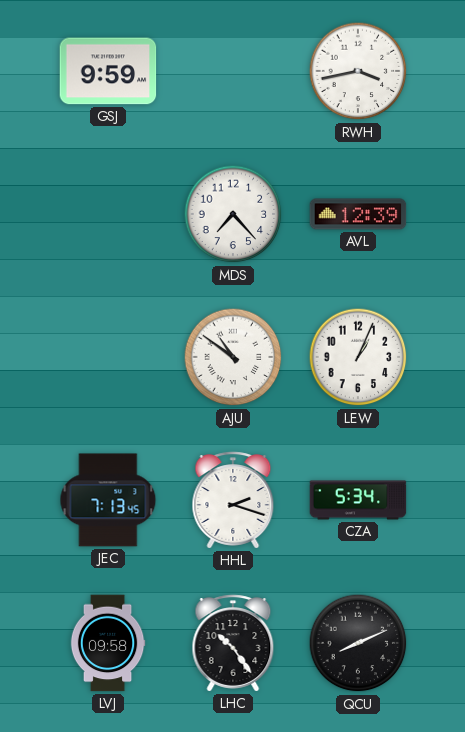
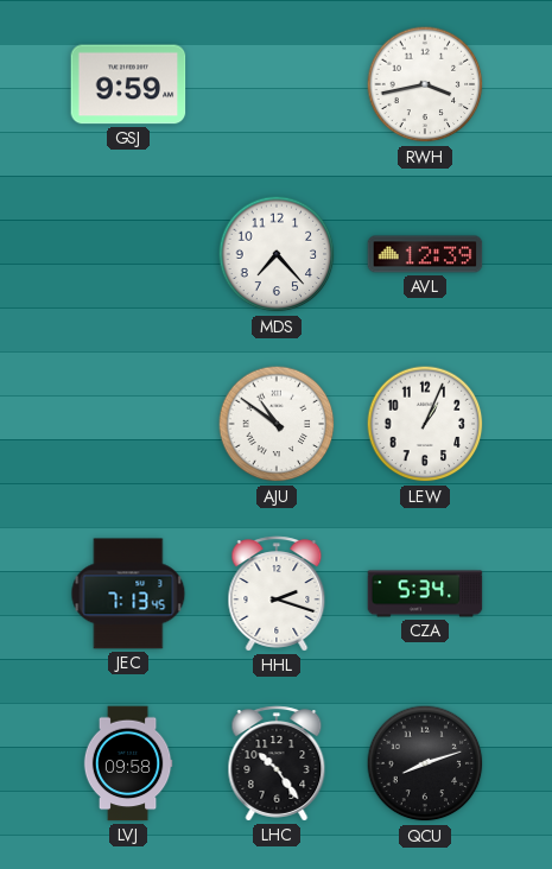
QCU: 8:11 -> 8:12
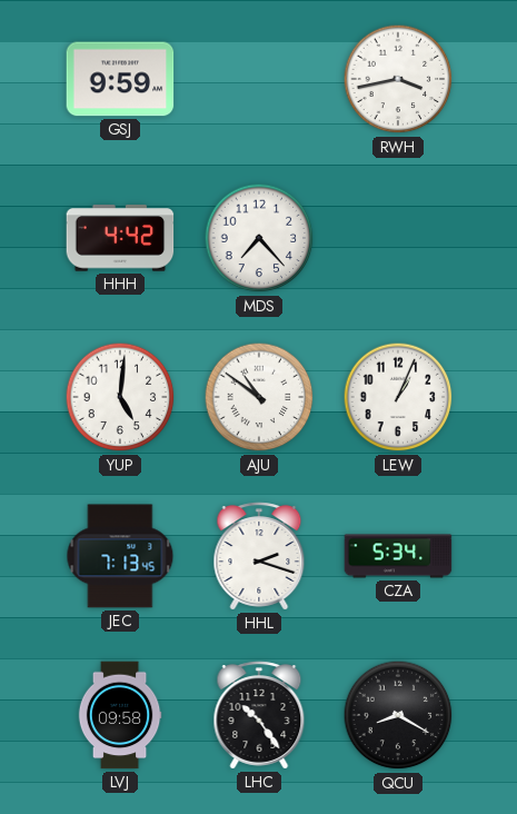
HHH: none -> 4:42
AVL: 12:39 -> none
YUP: none -> 5:01
QCU: 8:12 -> 8:20
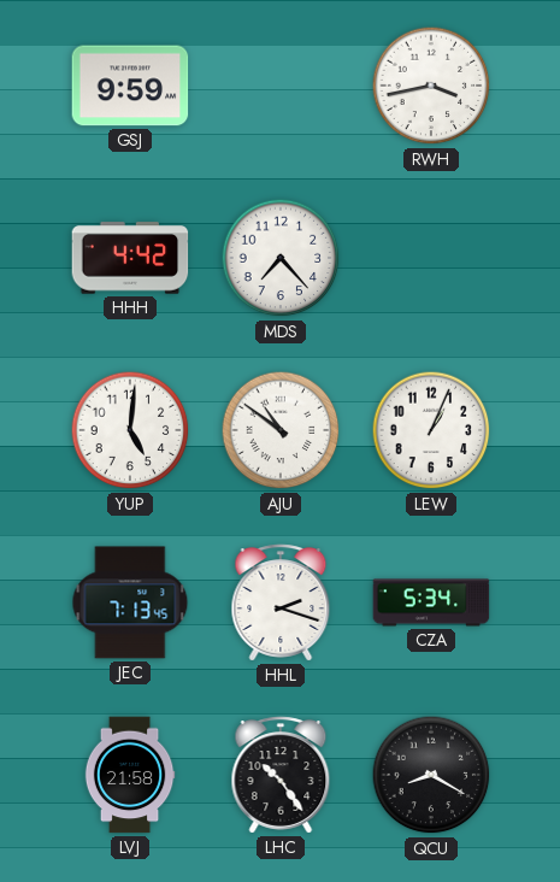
LVJ: 09:58 -> 21:58
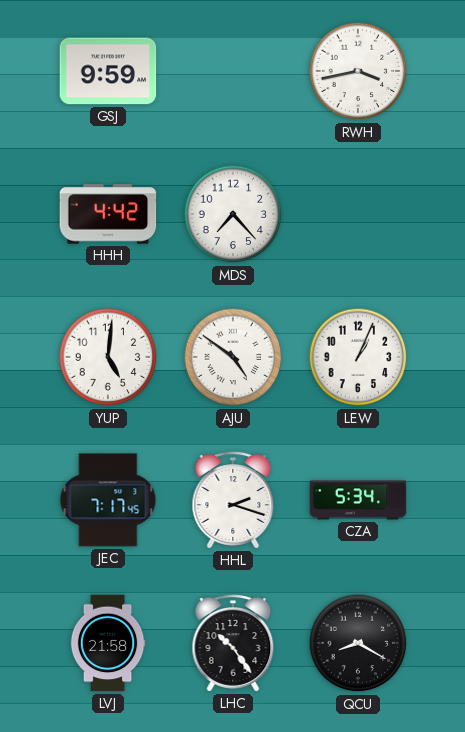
AJU: 10:51 -> 4:51
JEC: 7:13 -> 7:17
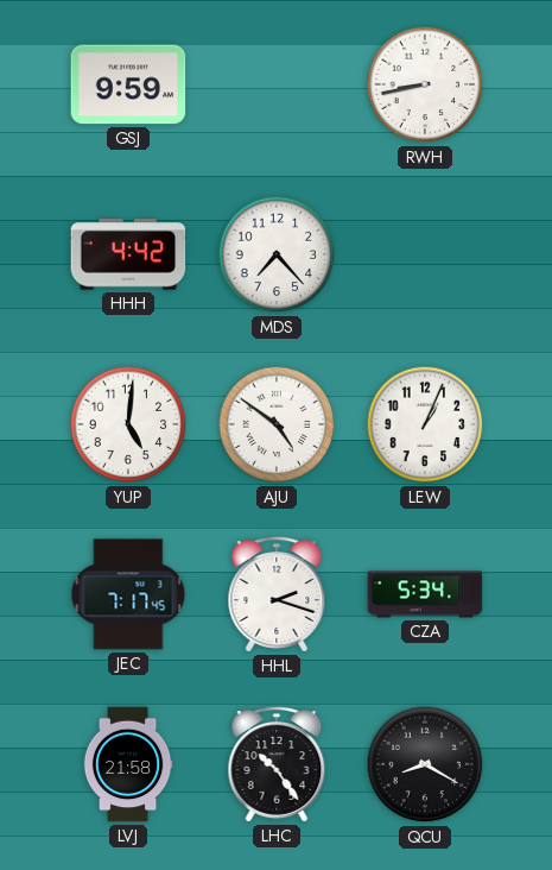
RWH: 3:43 -> 8:43
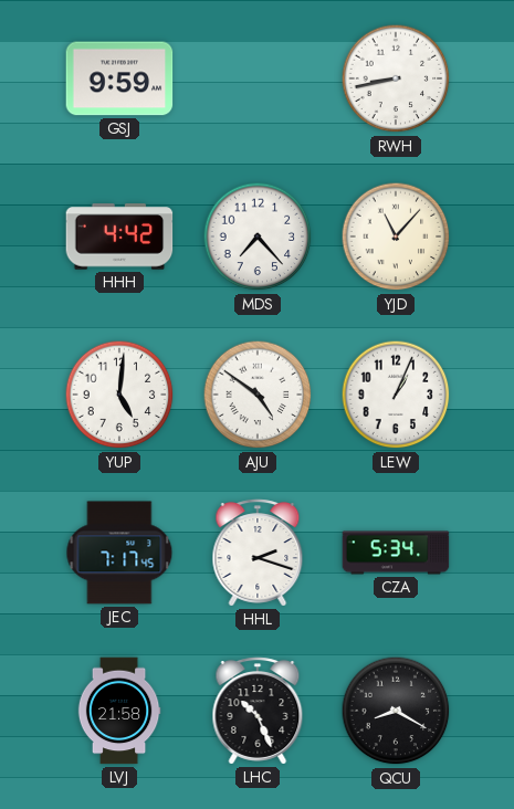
YJD: none -> 11:07
LHC: 10:24 -> 10:26
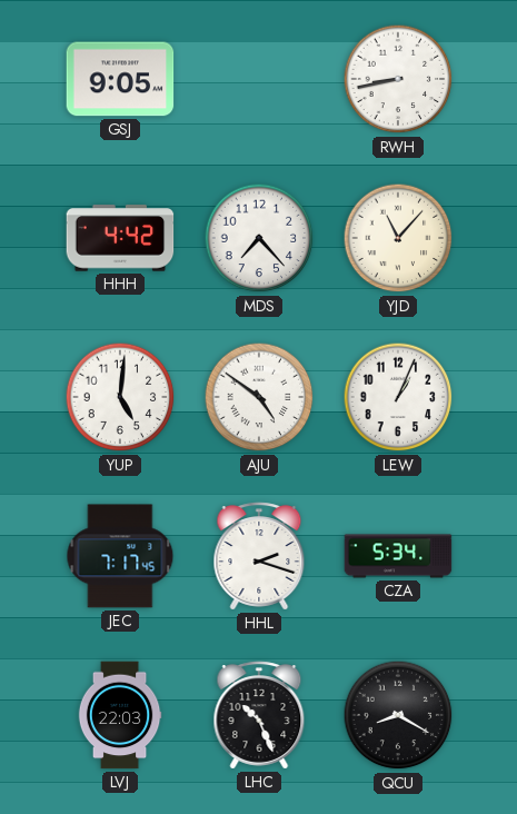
GSJ: 9:59 -> 9:05
LVJ: 21:58 -> 22:03
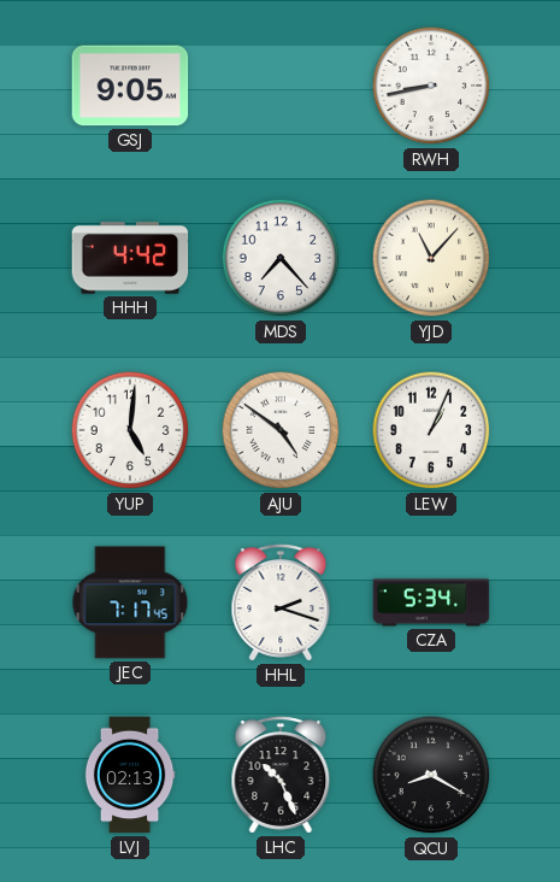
LVJ: 22:03 -> 02:13
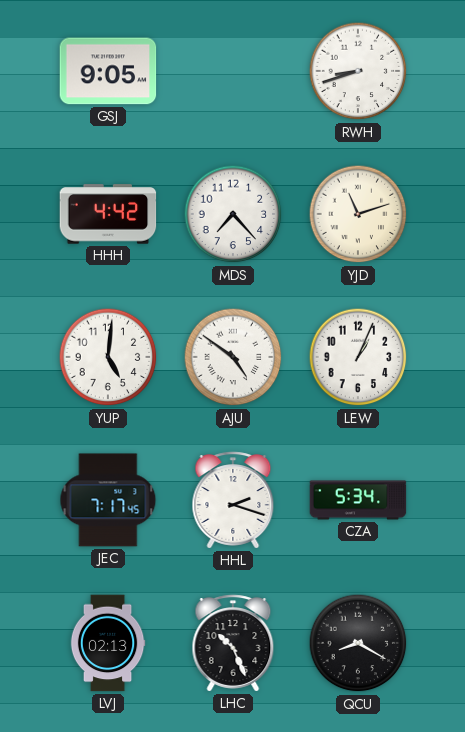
RWH: 8:43 -> 8:42
YJD: 11:07 -> 11:12
